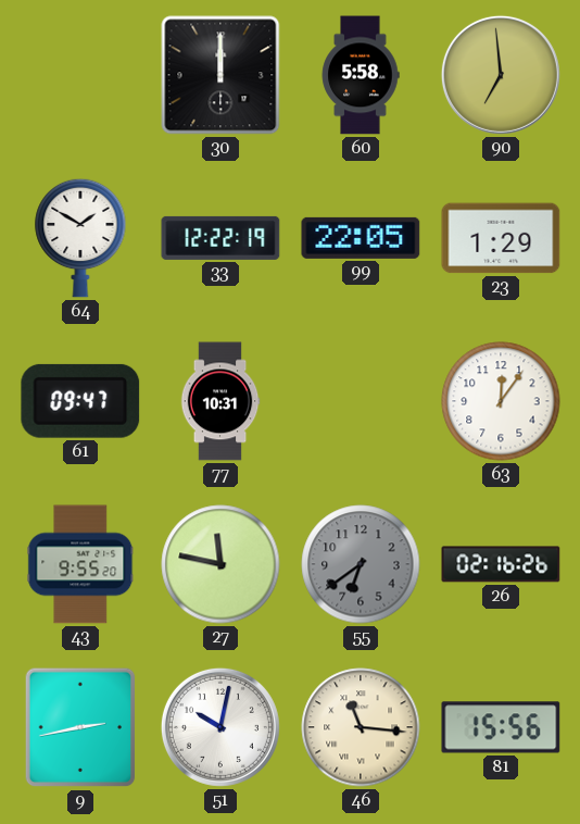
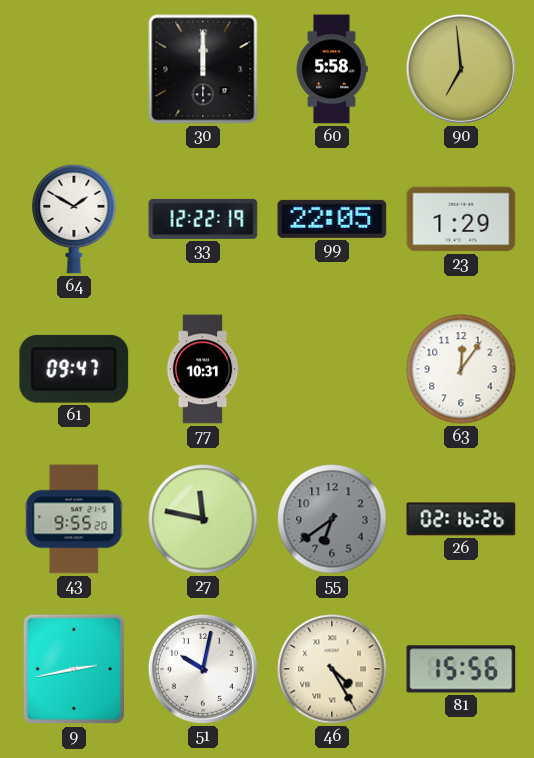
46: 11:16 -> 4:25
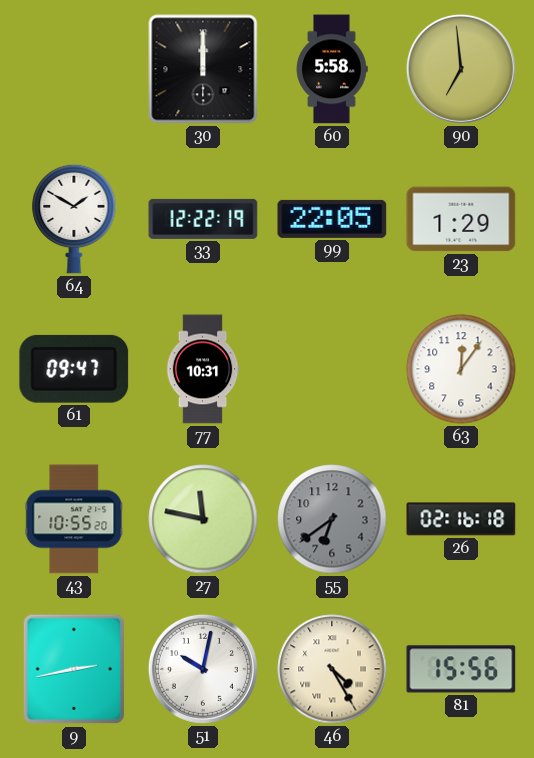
43: 9:55 -> 10:55
26: 02:16:26 -> 02:16:18
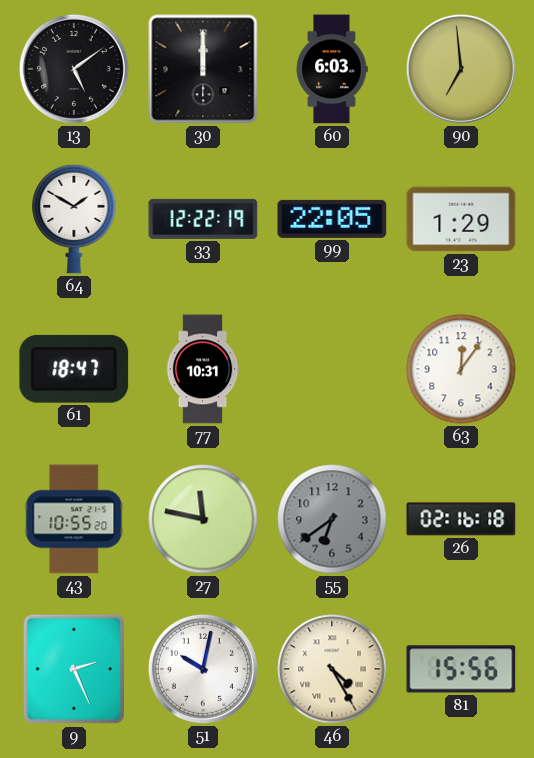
13: none -> 5:09
60: 5:58 -> 6:03
61: 09:47 -> 18:47
9: 2:43 -> 2:26
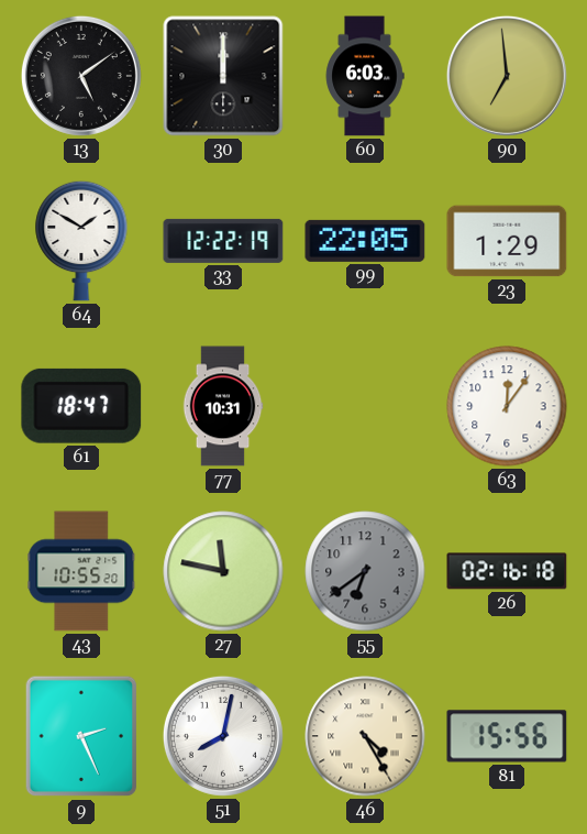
51: 10:02 -> 8:02
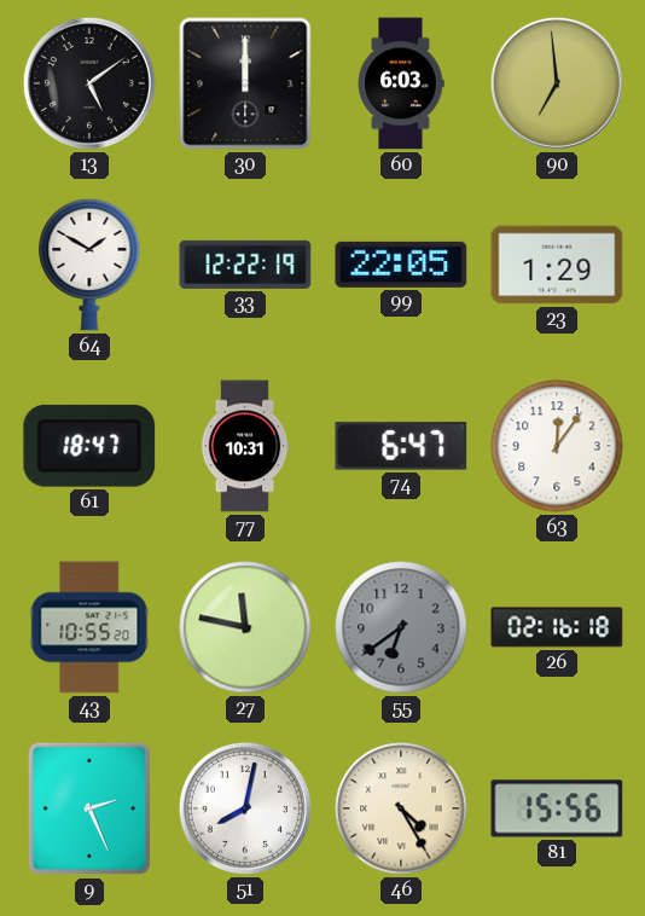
74: none -> 6:47
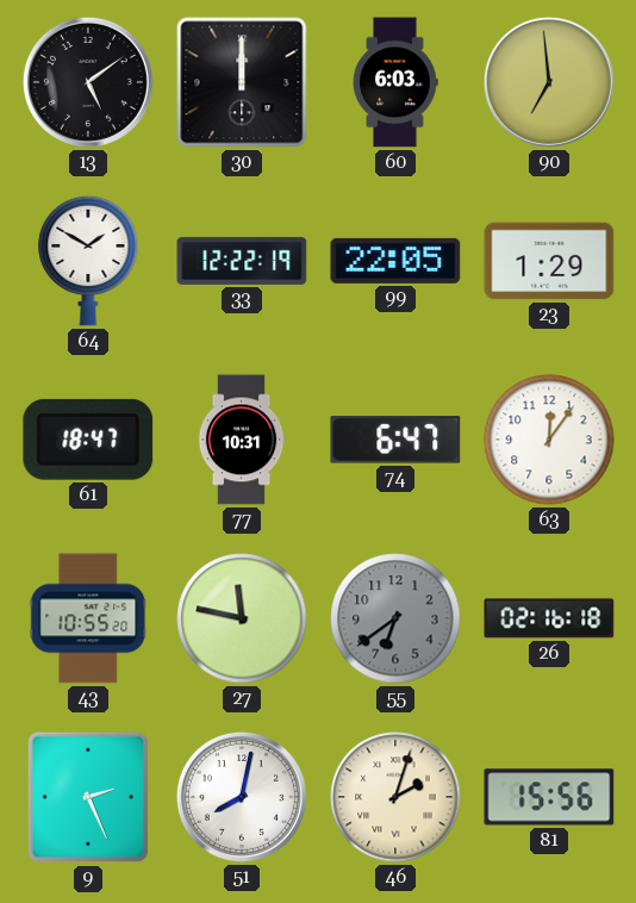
46: 4:25 -> 2:03
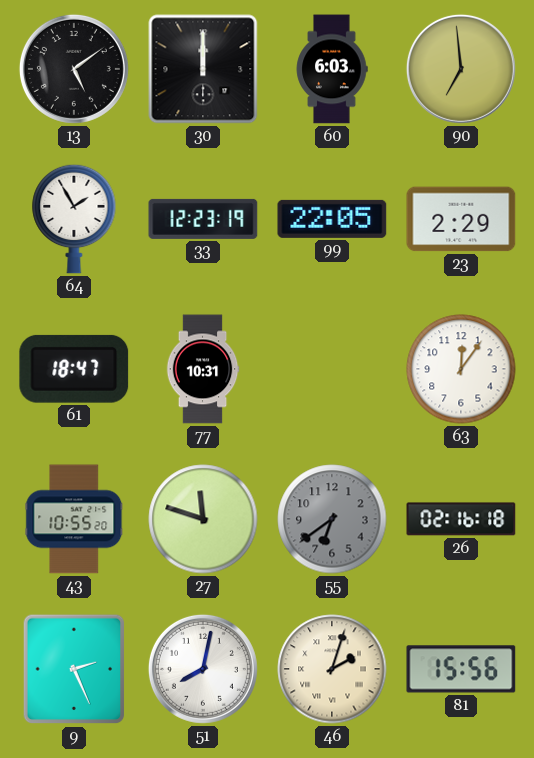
64: 1:50 -> 1:55
33: 12:22 -> 12:23
23: 1:29 -> 2:29
74: 6:47 -> none
27: 11:47 -> 11:48
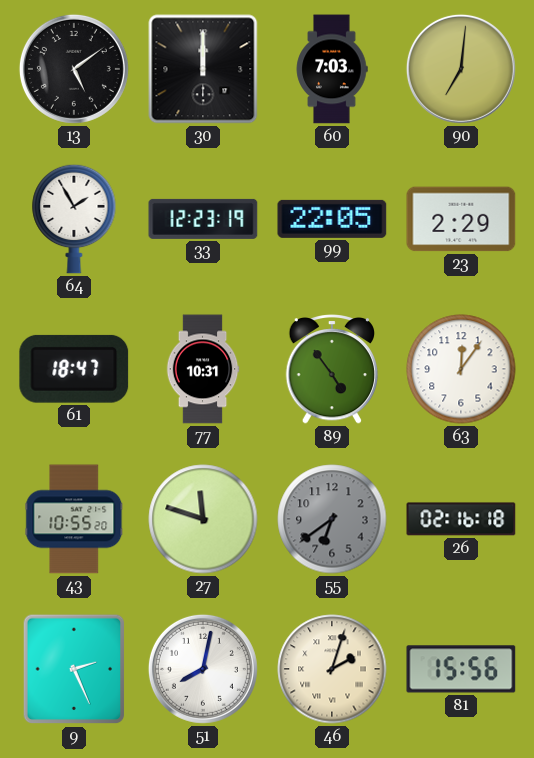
60: 6:03 -> 7:03
90: 6:59 -> 7:01
89: none -> 4:54
